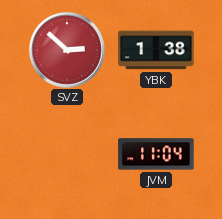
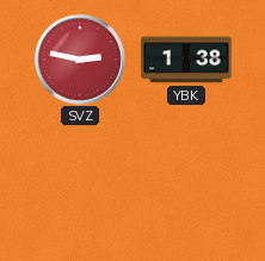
SVZ: 2:52 -> 2:47
JVM: 11:04 -> none
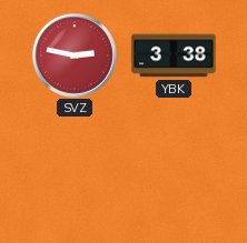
YBK: 1:38 -> 3:38
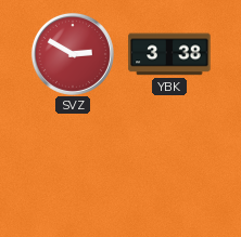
SVZ: 2:47 -> 2:50
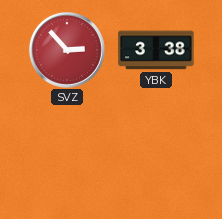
SVZ: 2:50 -> 2:53
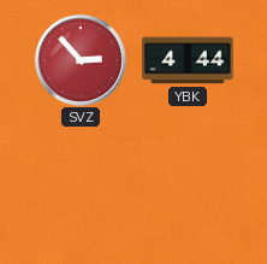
YBK: 3:38 -> 4:44
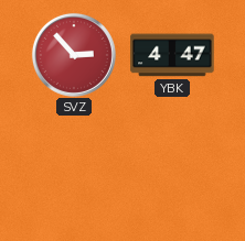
YBK: 4:44 -> 4:47
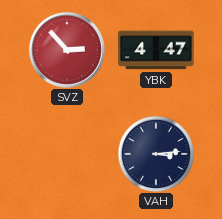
VAH: none -> 3:14
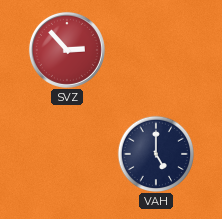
YBK: 4:47 -> none
VAH: 3:14 -> 5:00
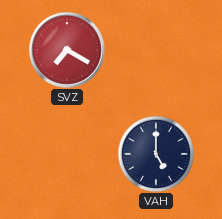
SVZ: 2:53 -> 7:20
